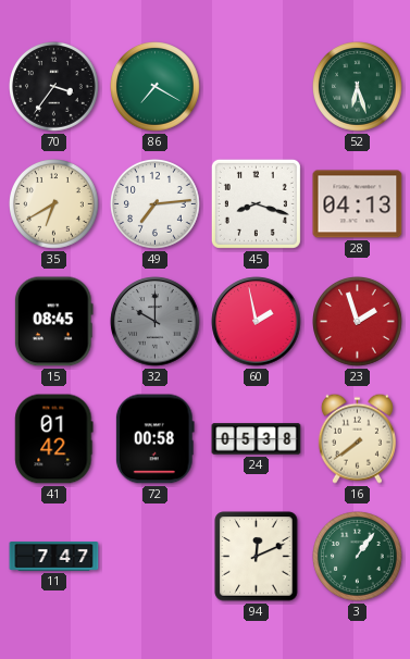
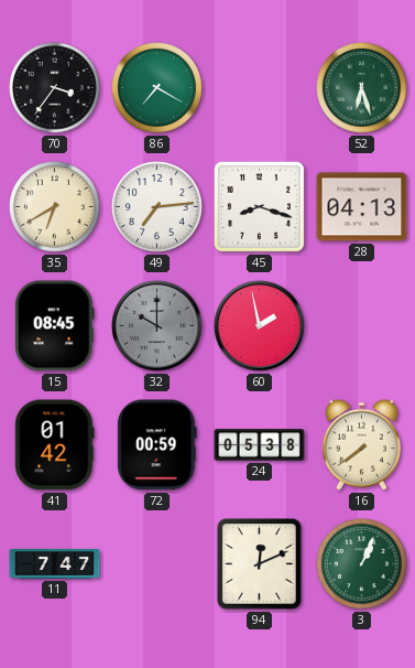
23: 1:57 -> none
72: 00:58 -> 00:59
3: 1:06 -> 1:04
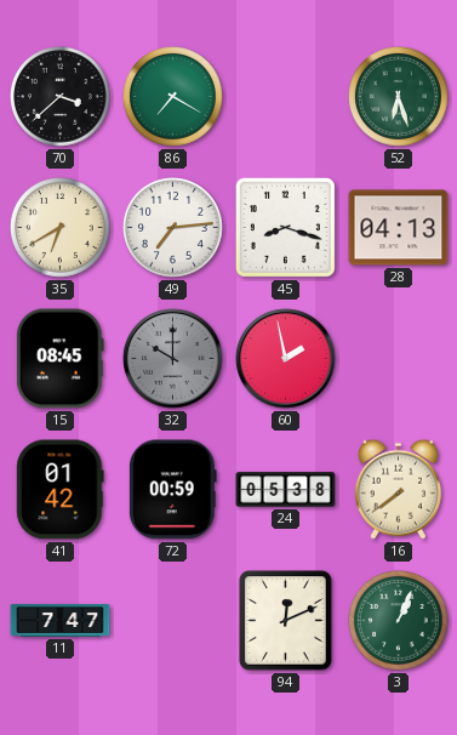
70: 3:36 -> 3:38
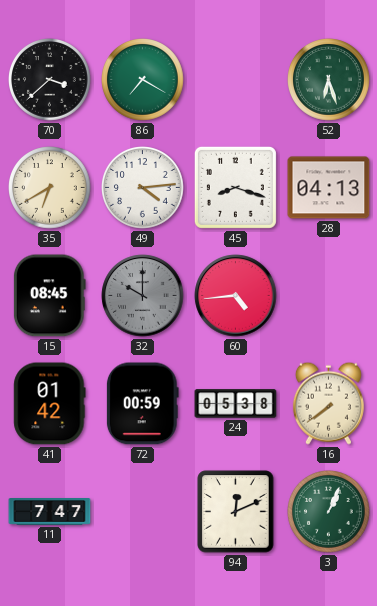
49: 7:14 -> 4:14
60: 1:58 -> 4:44
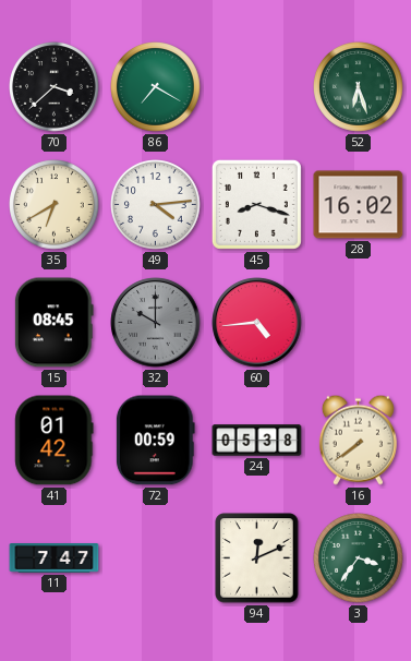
28: 04:13 -> 16:02
3: 1:04 -> 3:36
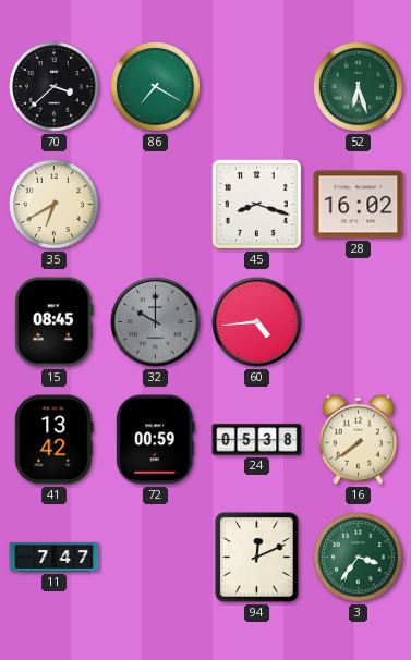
49: 4:14 -> none
41: 01:42 -> 13:42
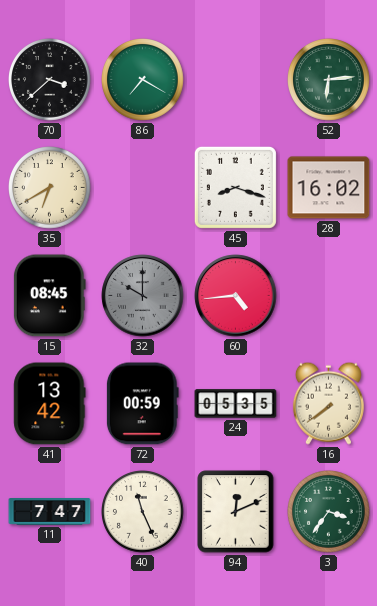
52: 6:27 -> 6:14
24: 05:38 -> 05:35
40: none -> 11:26
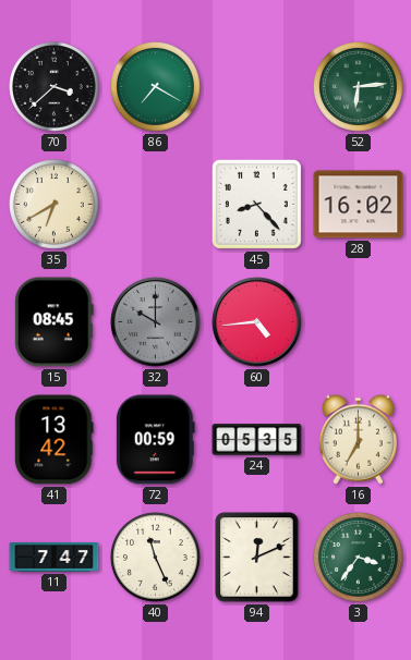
45: 8:18 -> 8:23
16: 7:39 -> 7:00
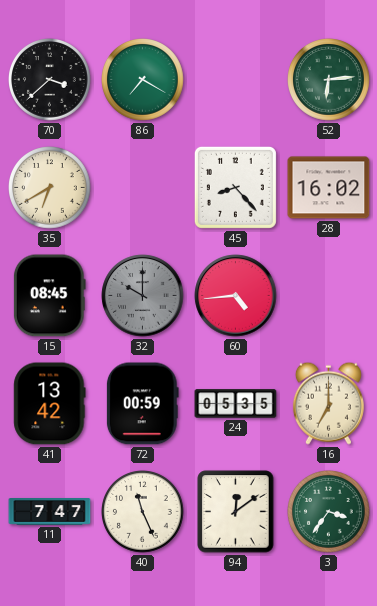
94: 12:11 -> 12:09
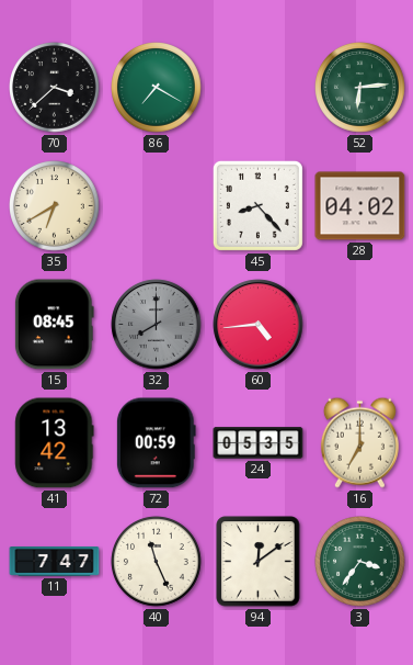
28: 16:02 -> 04:02
32: 10:00 -> 8:00
